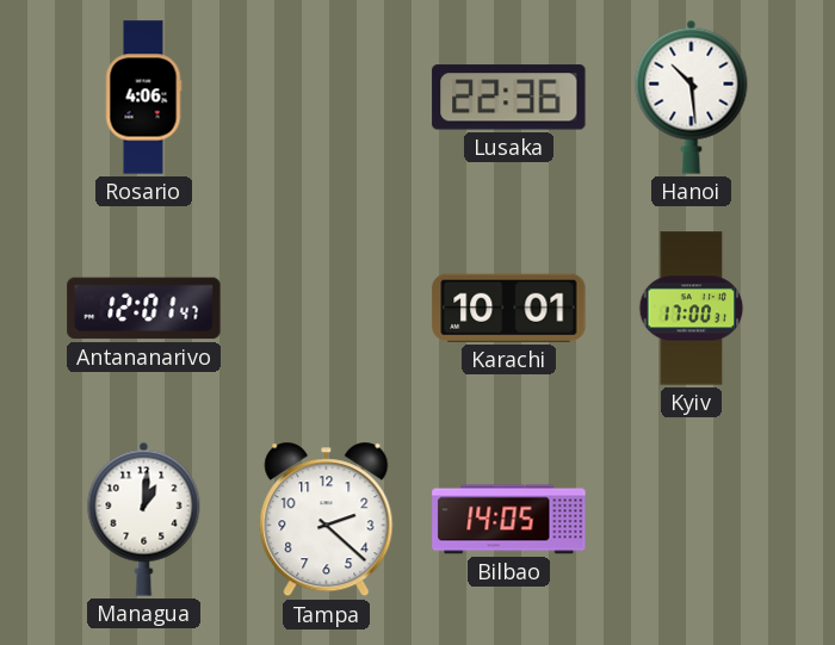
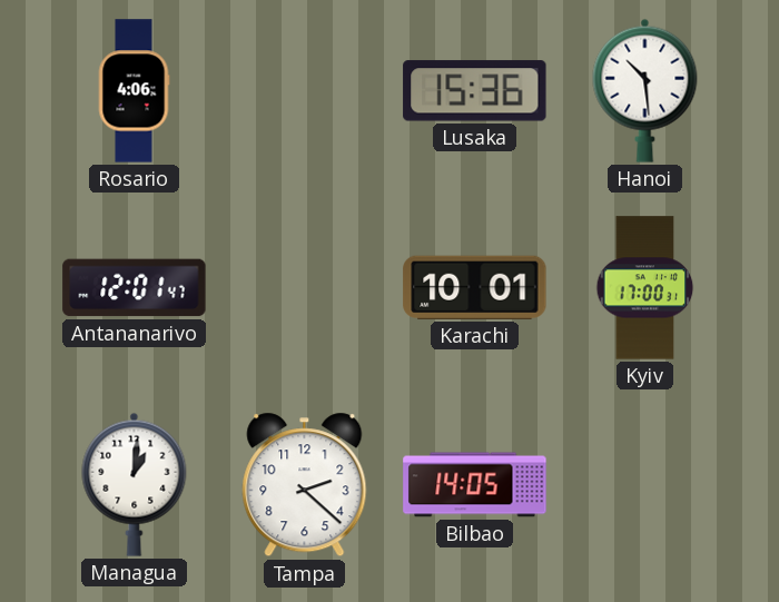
Lusaka: 22:36 -> 15:36
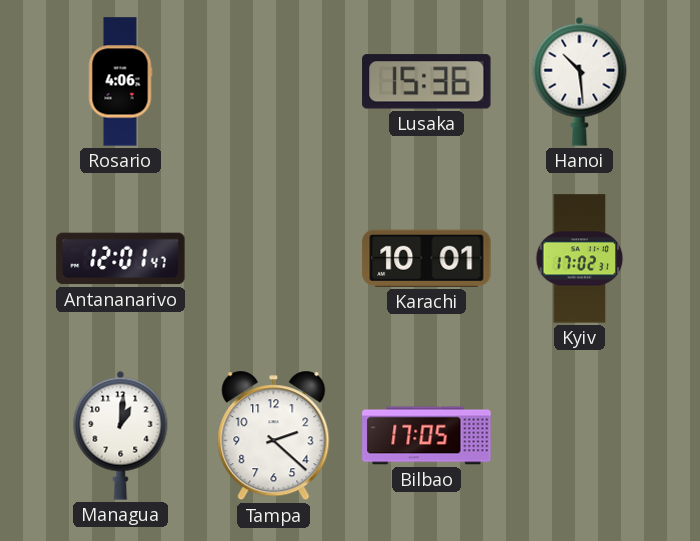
Kyiv: 17:00 -> 17:02
Bilbao: 14:05 -> 17:05
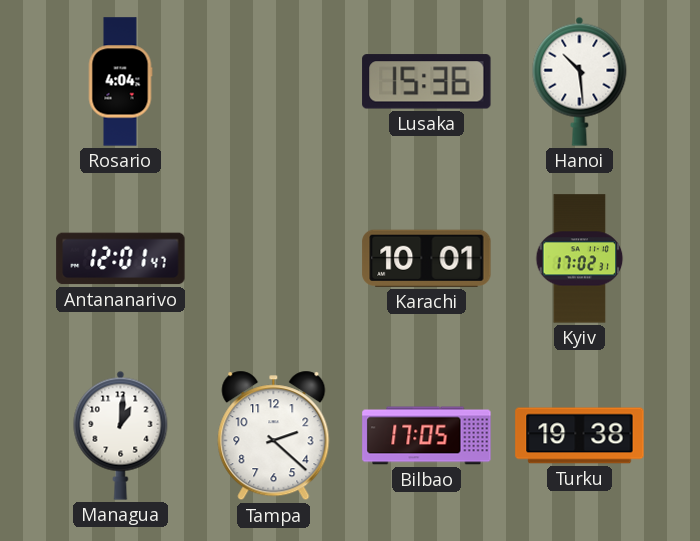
Rosario: 4:06 -> 4:04
Turku: none -> 19:38
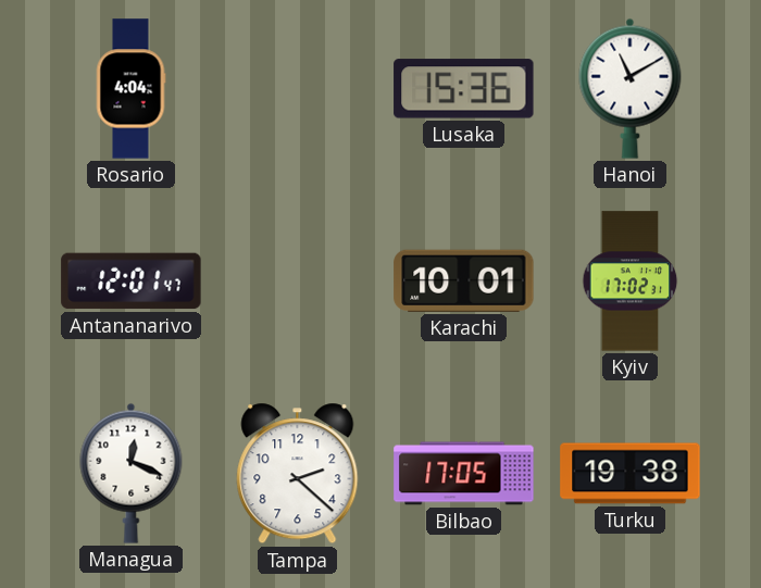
Hanoi: 10:29 -> 11:10
Managua: 1:01 -> 12:19
